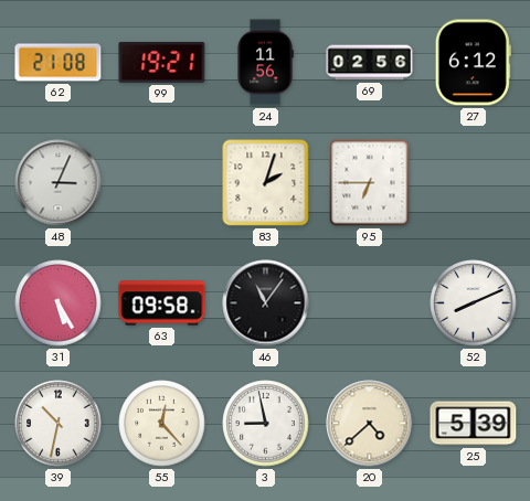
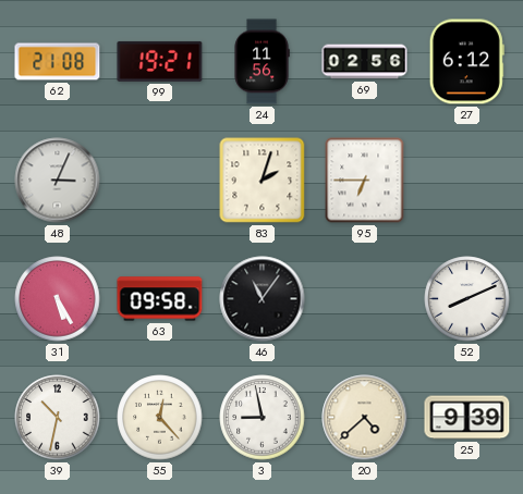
25: 5:39 -> 9:39
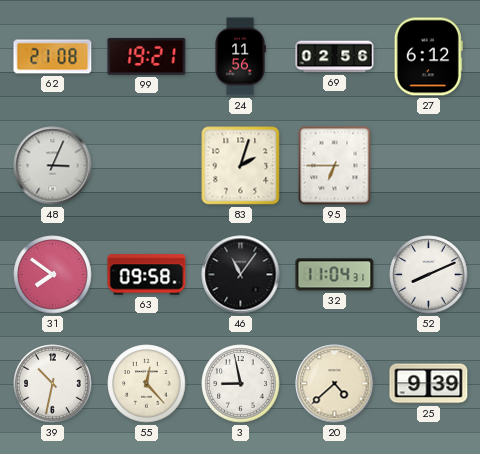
31: 5:25 -> 7:51
32: none -> 11:04
